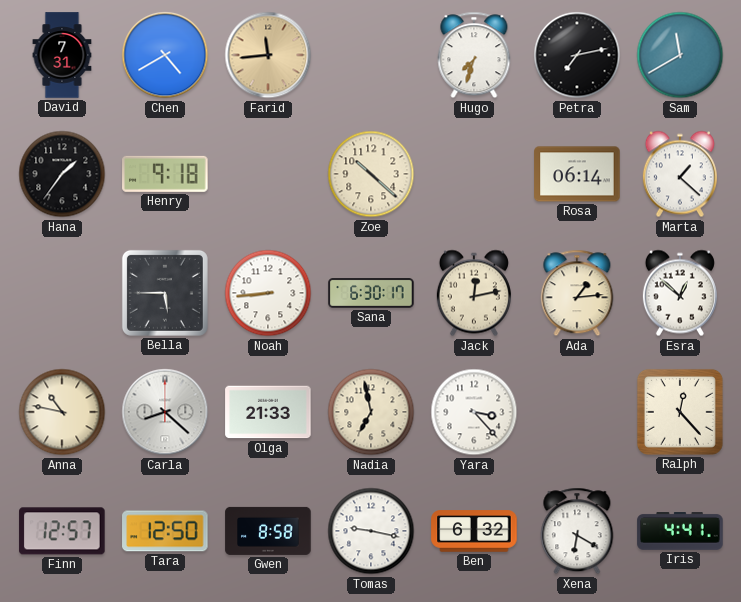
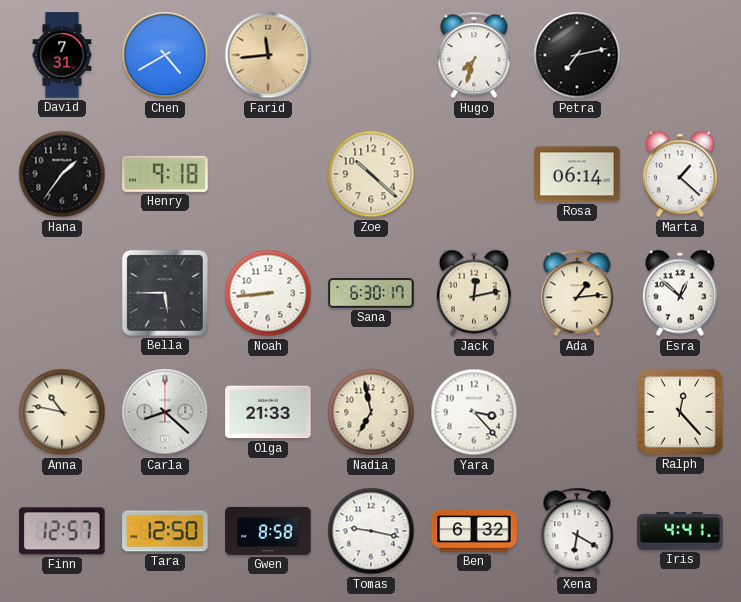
Sam: 11:40 -> none
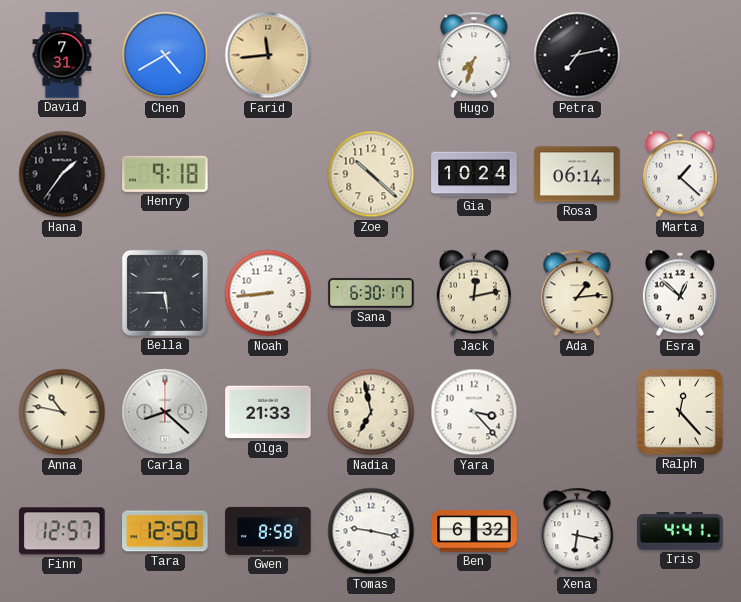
Gia: none -> 10:24
Xena: 6:20 -> 6:17
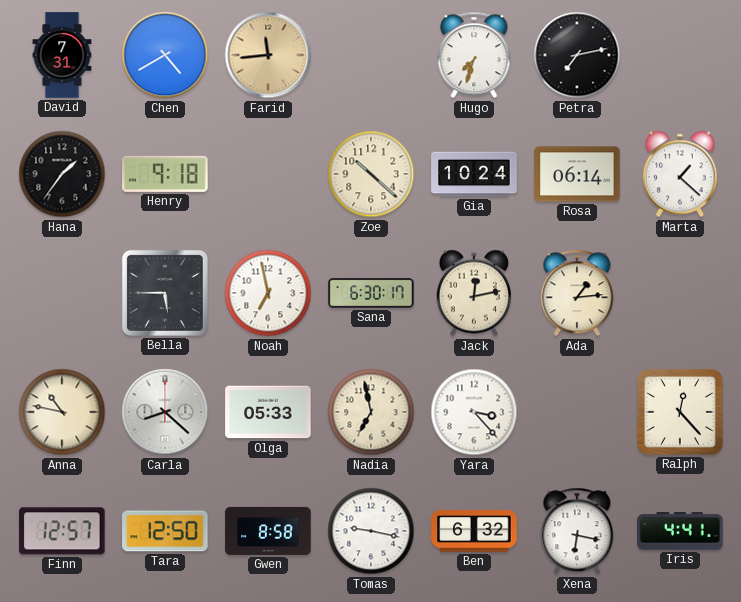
Noah: 8:44 -> 6:58
Esra: 12:52 -> none
Olga: 21:33 -> 05:33
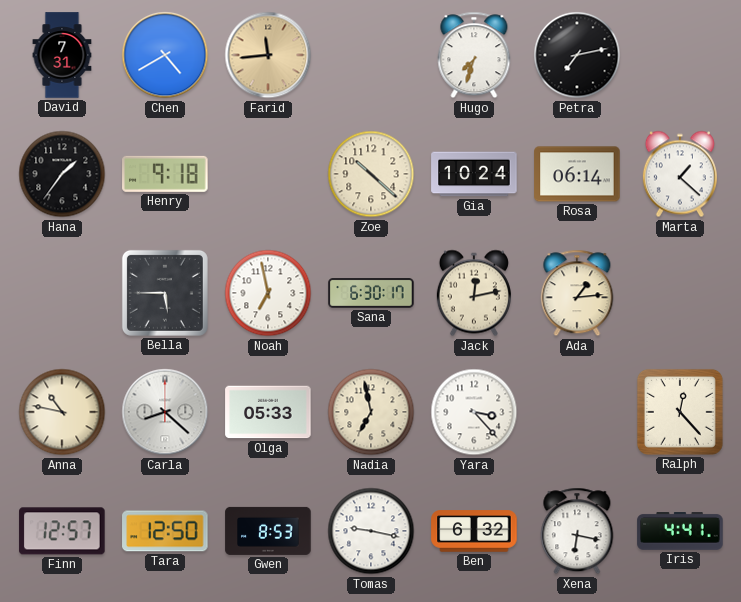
Gwen: 8:58 -> 8:53
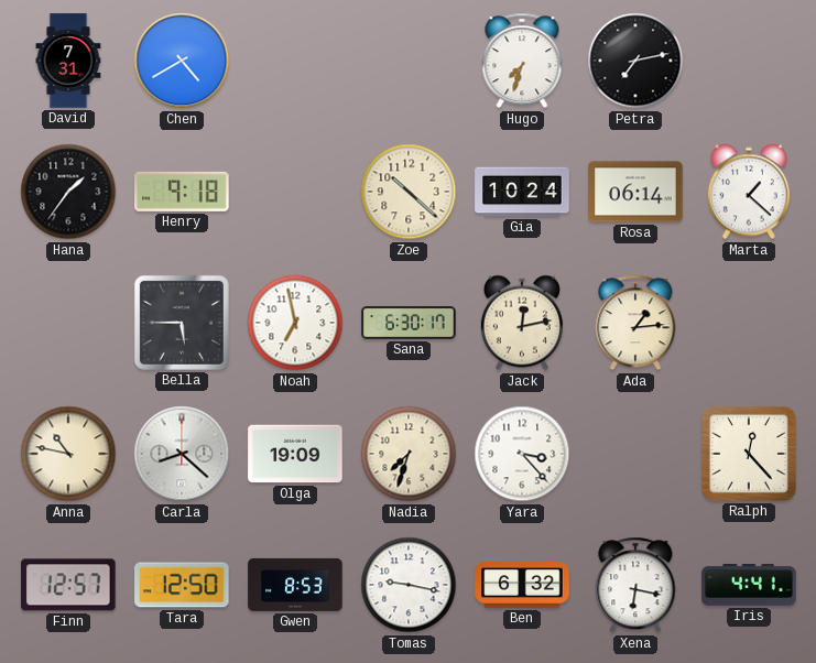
Farid: 11:44 -> none
Olga: 05:33 -> 19:09
Nadia: 6:58 -> 7:33
